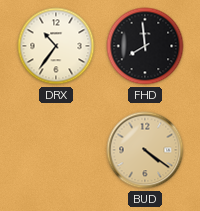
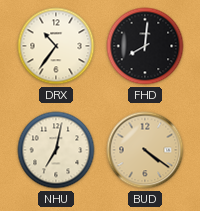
FHD: 7:59 -> 8:01
NHU: none -> 7:02
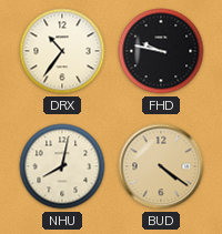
FHD: 8:01 -> 9:47
NHU: 7:02 -> 8:02
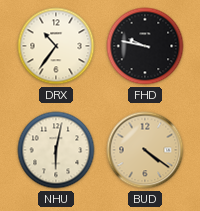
NHU: 8:02 -> 6:02
